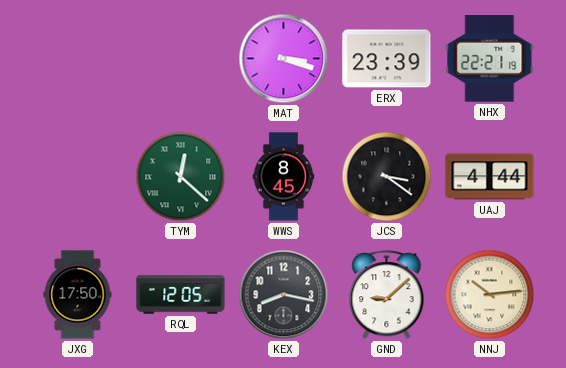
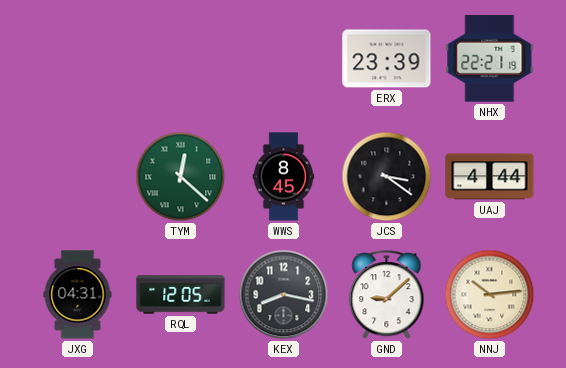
MAT: 3:18 -> none
JXG: 17:50 -> 04:31
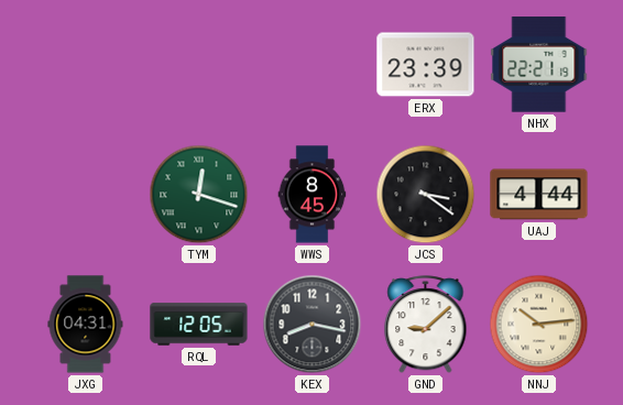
TYM: 12:22 -> 12:18
